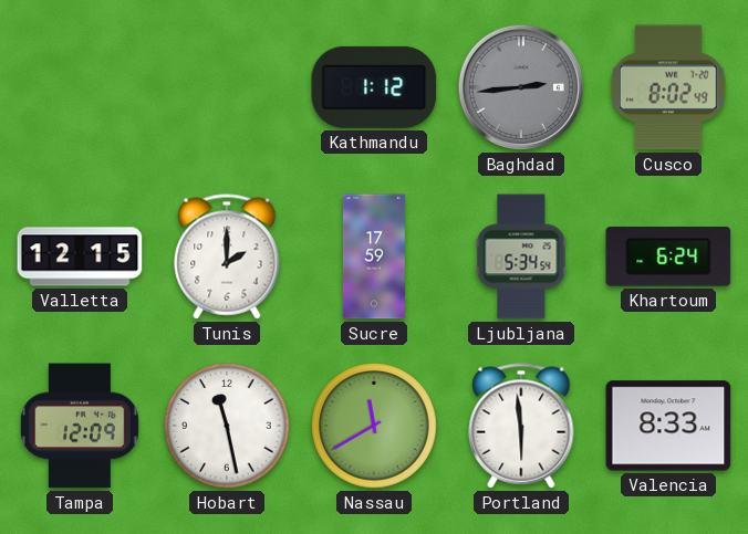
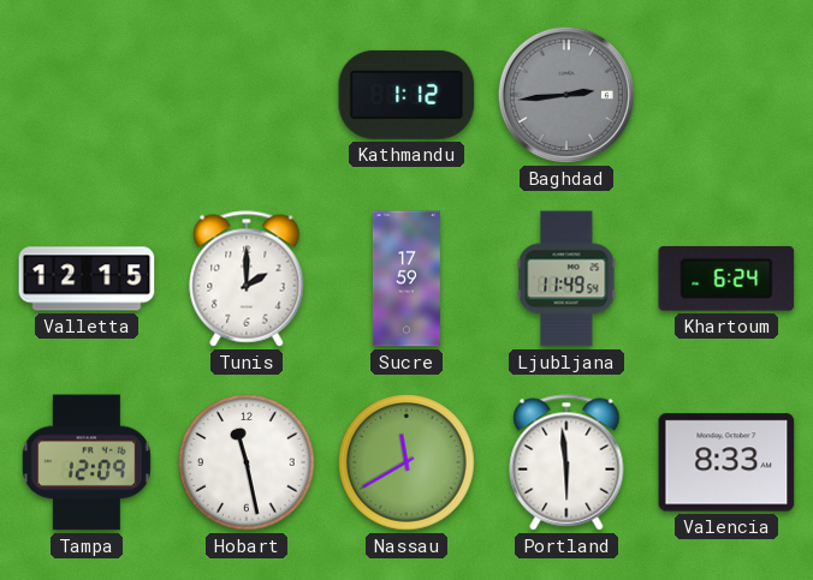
Cusco: 8:02 -> none
Ljubljana: 5:34 -> 11:49
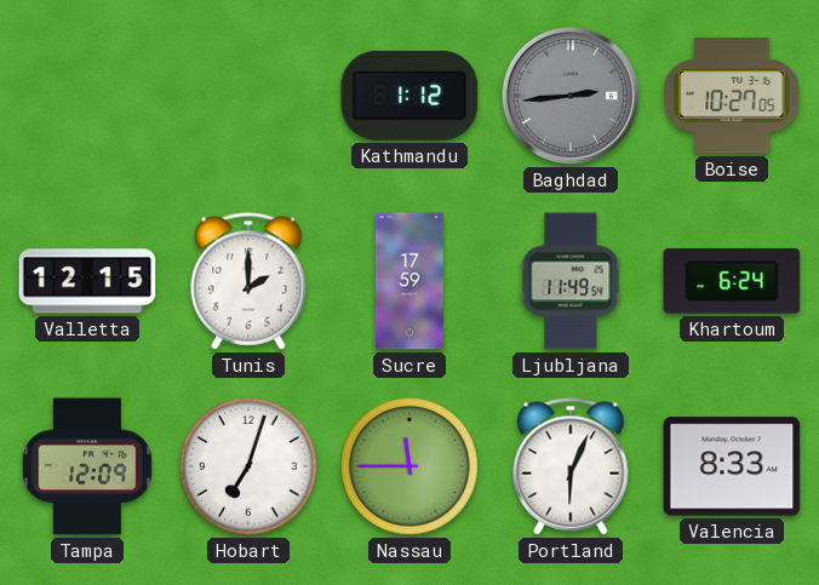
Boise: none -> 10:27
Hobart: 11:28 -> 7:03
Nassau: 11:40 -> 11:45
Portland: 5:59 -> 6:04
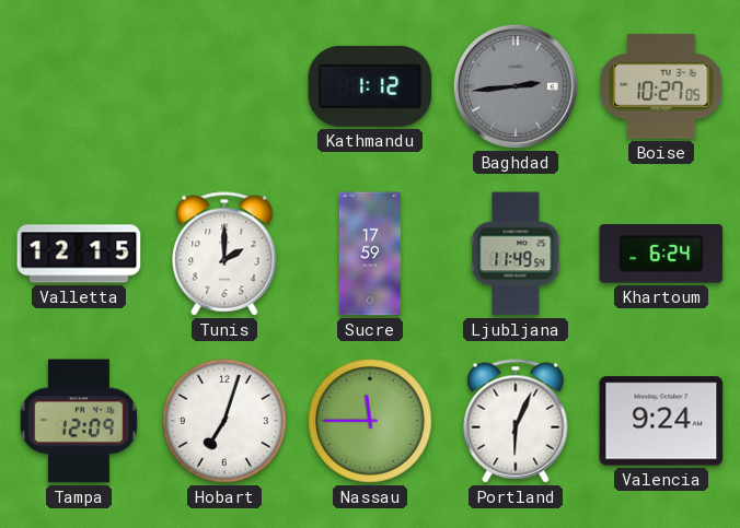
Valencia: 8:33 -> 9:24
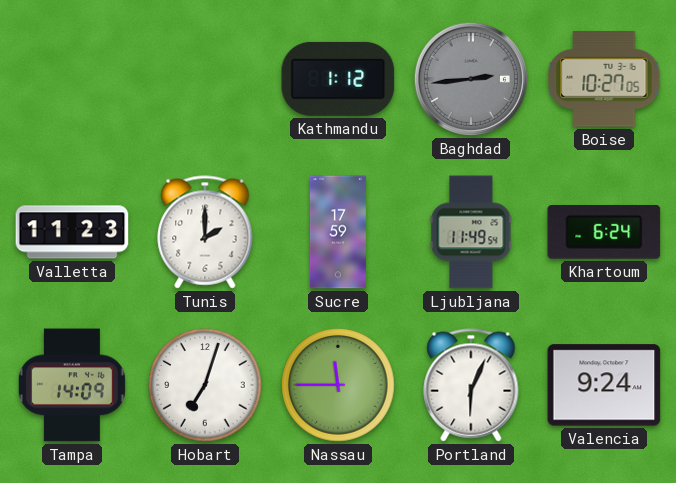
Valletta: 12:15 -> 11:23
Tampa: 12:09 -> 14:09
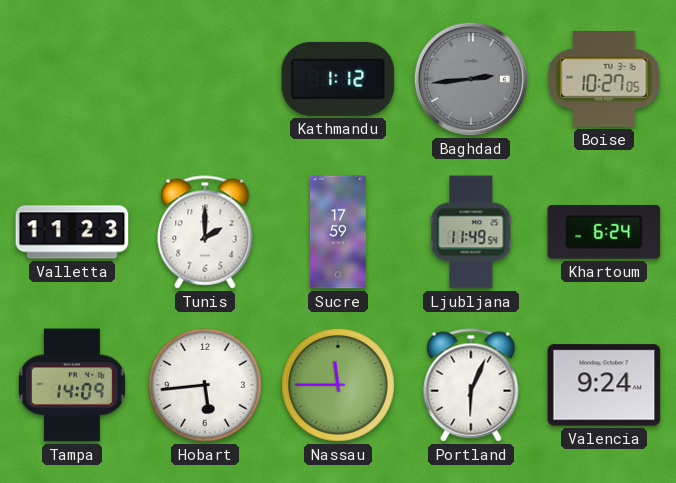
Hobart: 7:03 -> 5:44
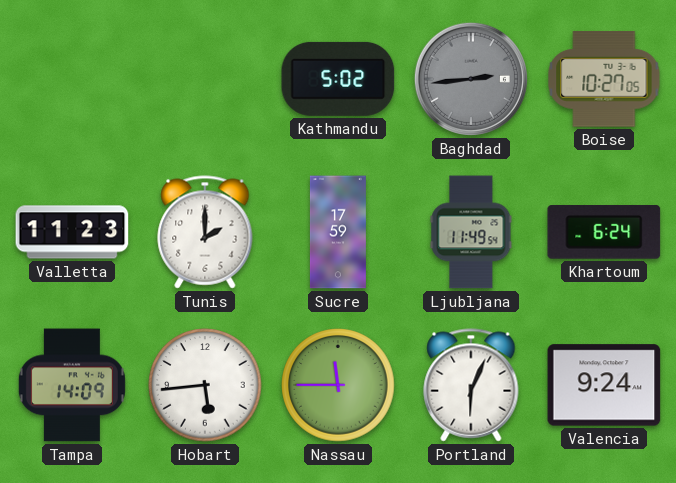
Kathmandu: 1:12 -> 5:02
